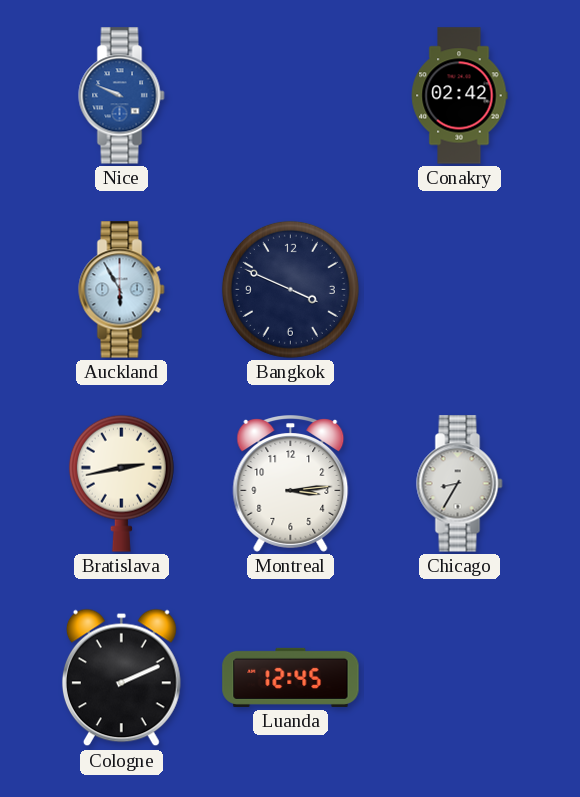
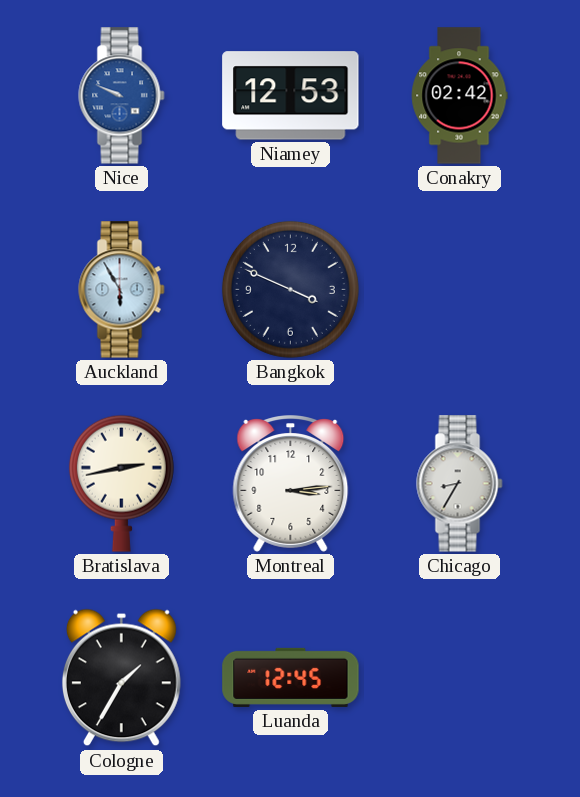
Niamey: none -> 12:53
Cologne: 2:11 -> 1:35
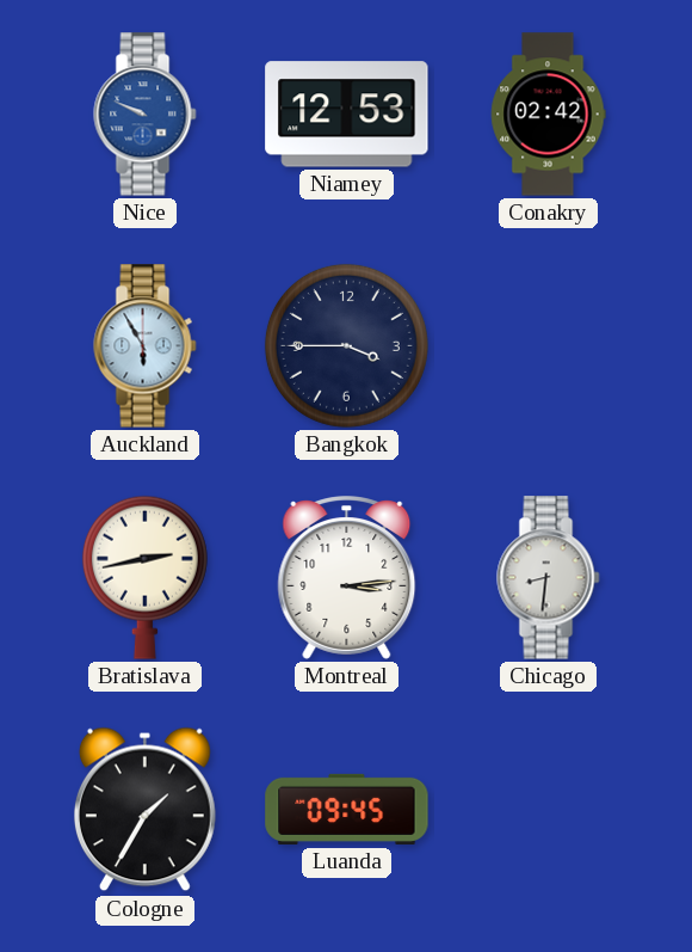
Bangkok: 3:49 -> 3:45
Chicago: 8:35 -> 8:31
Luanda: 12:45 -> 09:45
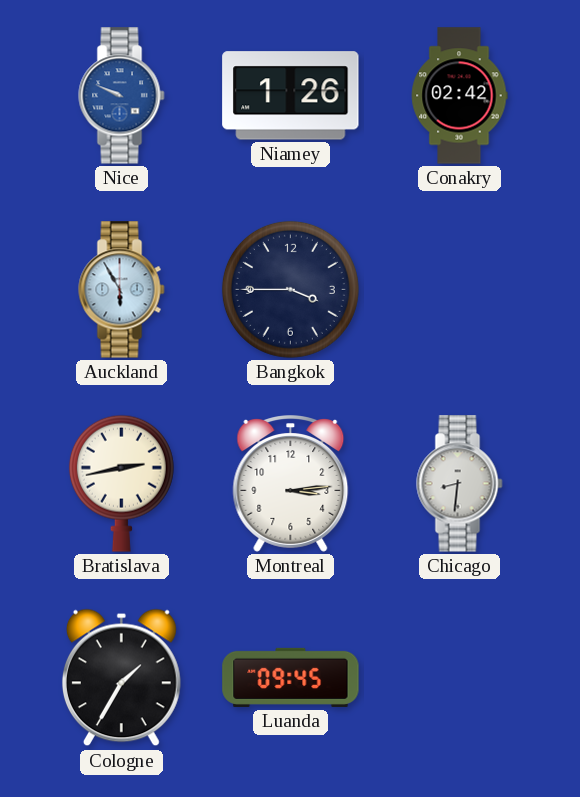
Niamey: 12:53 -> 1:26
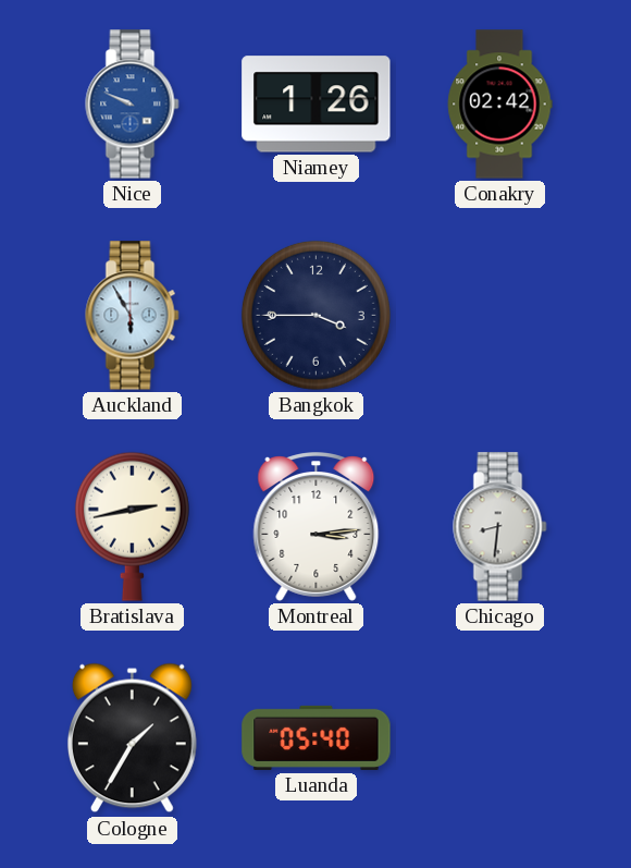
Luanda: 09:45 -> 05:40
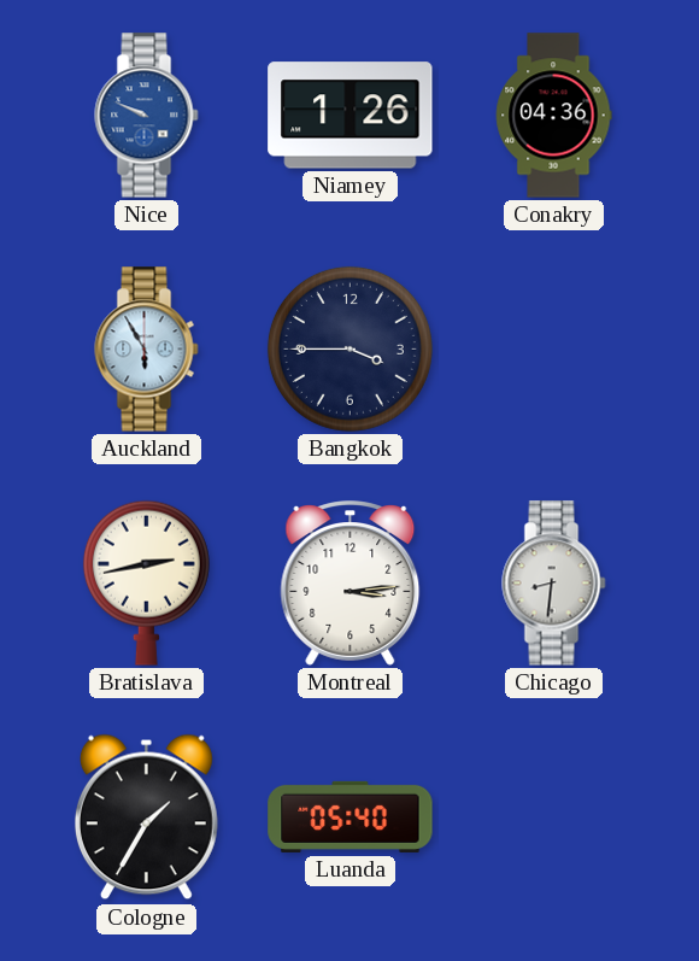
Conakry: 02:42 -> 04:36
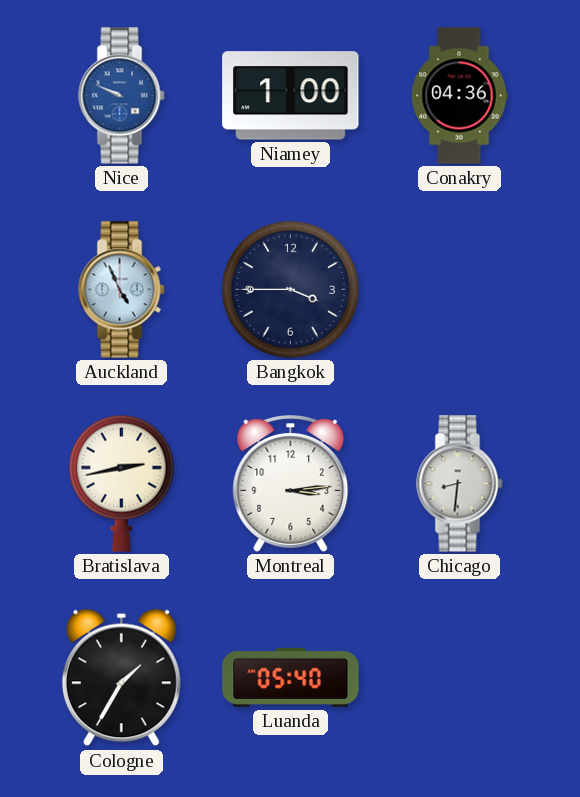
Niamey: 1:26 -> 1:00
Auckland: 5:55 -> 4:56
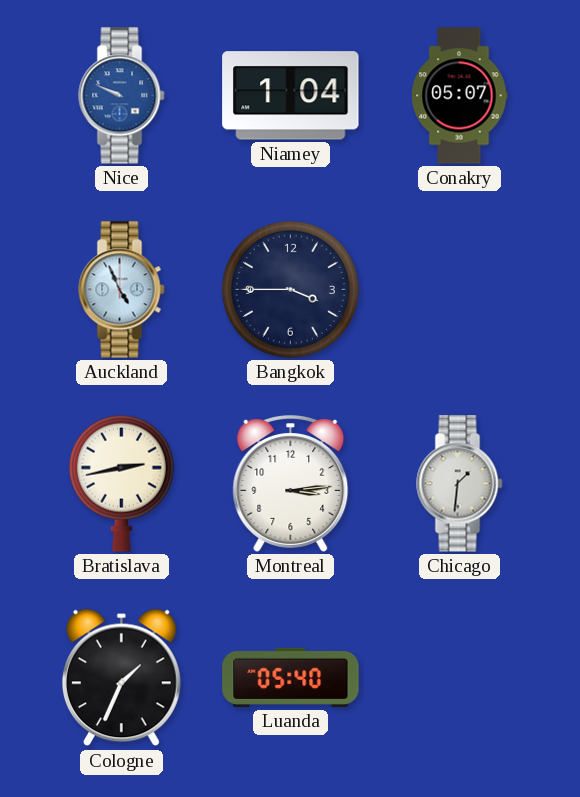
Niamey: 1:00 -> 1:04
Conakry: 04:36 -> 05:07
Chicago: 8:31 -> 1:31
Cologne: 1:35 -> 1:34
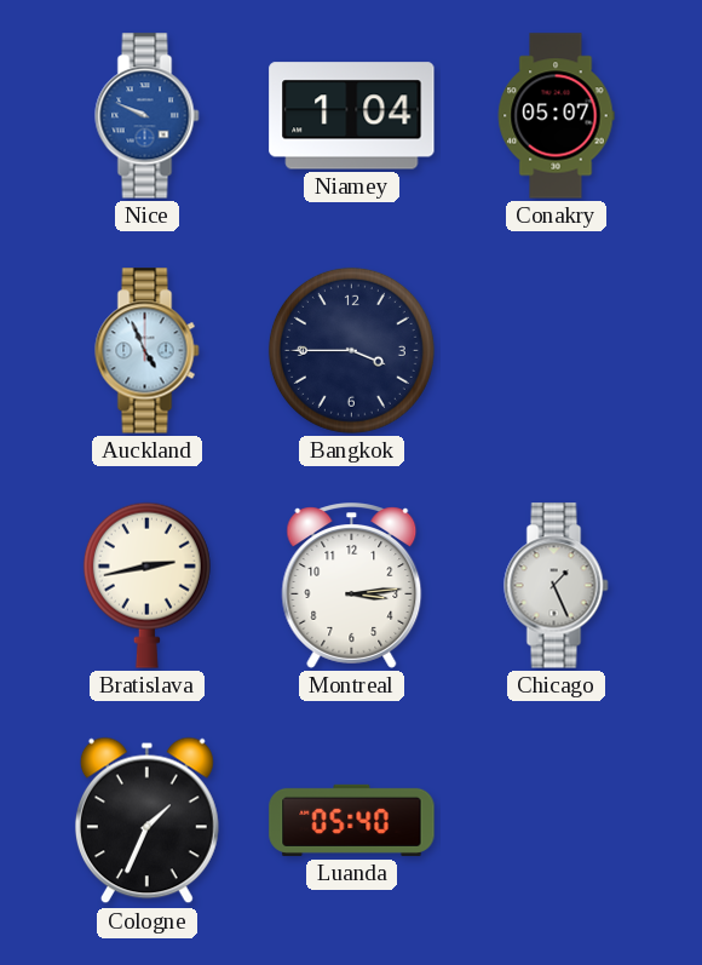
Chicago: 1:31 -> 1:26
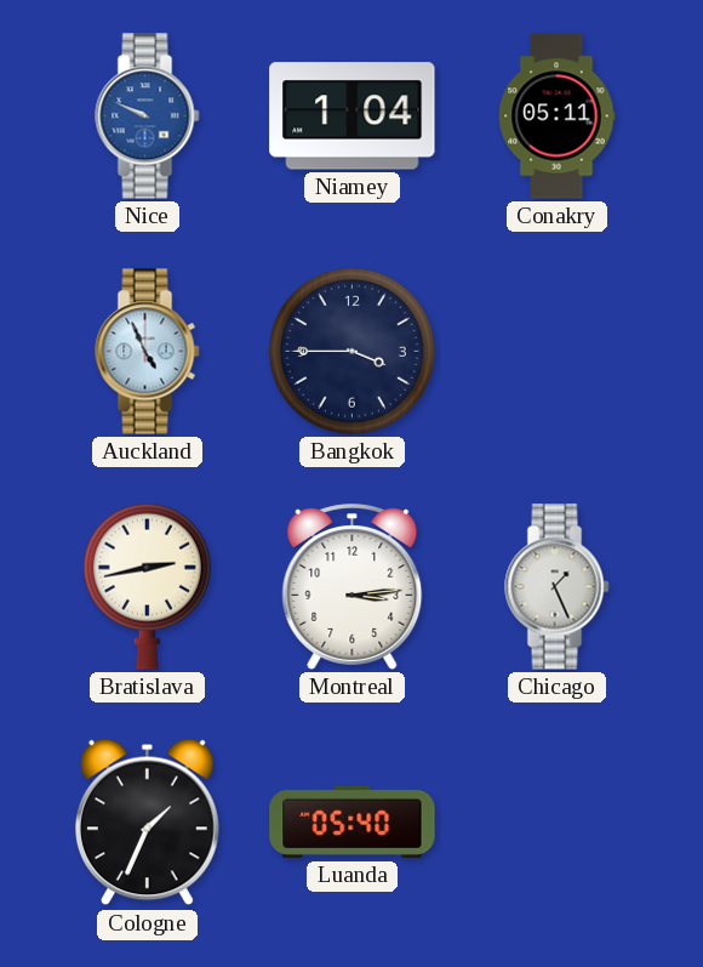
Conakry: 05:07 -> 05:11
